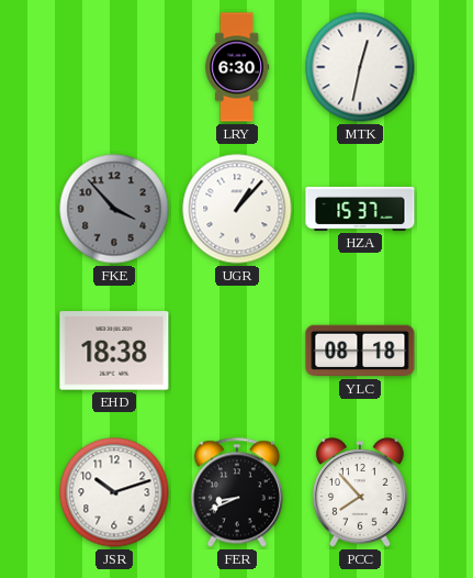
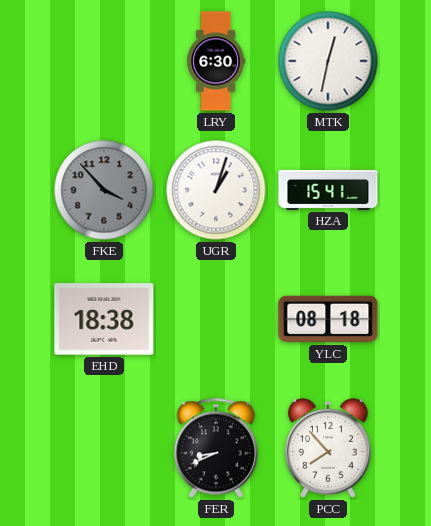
UGR: 1:07 -> 1:03
HZA: 15:37 -> 15:41
JSR: 10:12 -> none
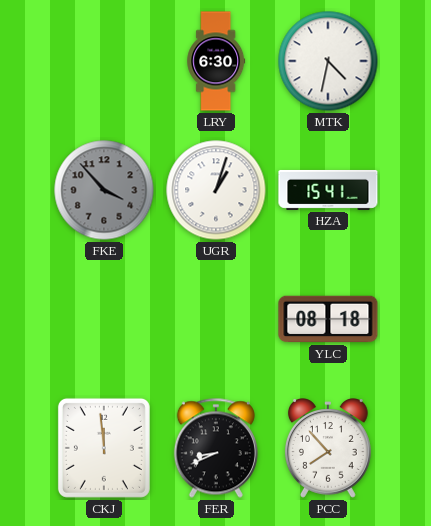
MTK: 12:32 -> 4:32
EHD: 18:38 -> none
CKJ: none -> 11:59
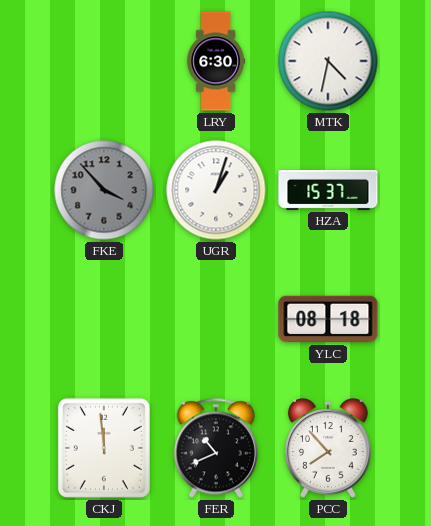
HZA: 15:41 -> 15:37
FER: 8:41 -> 10:41
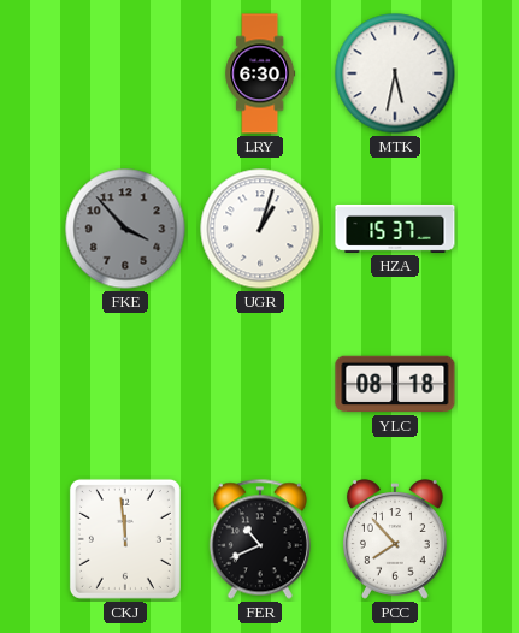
MTK: 4:32 -> 5:32
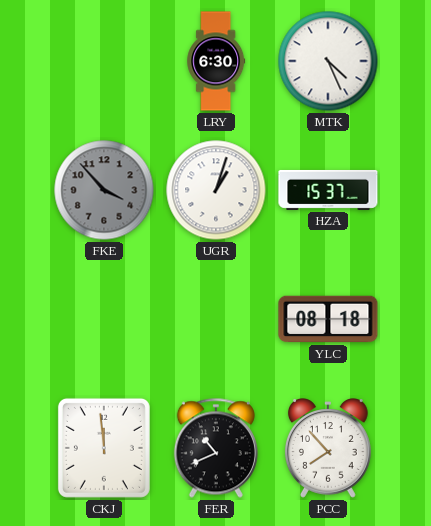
MTK: 5:32 -> 4:26
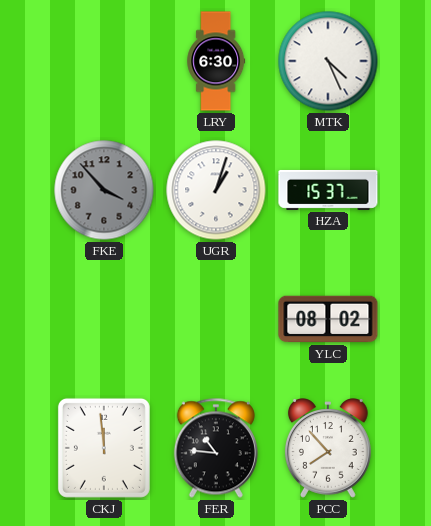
YLC: 08:18 -> 08:02
FER: 10:41 -> 10:46
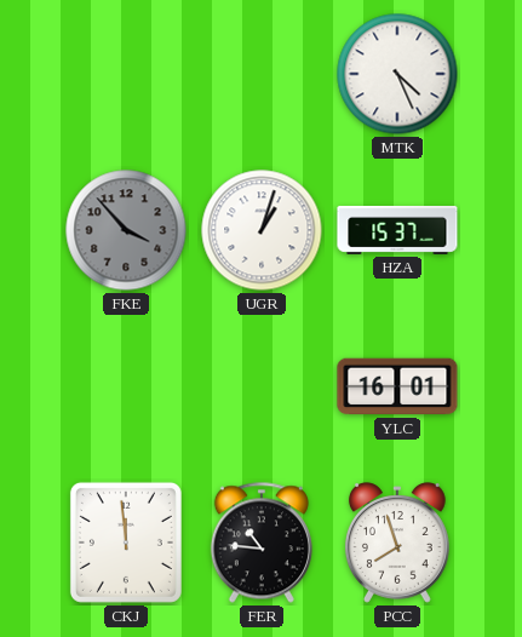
LRY: 6:30 -> none
YLC: 08:02 -> 16:01
PCC: 7:53 -> 7:57
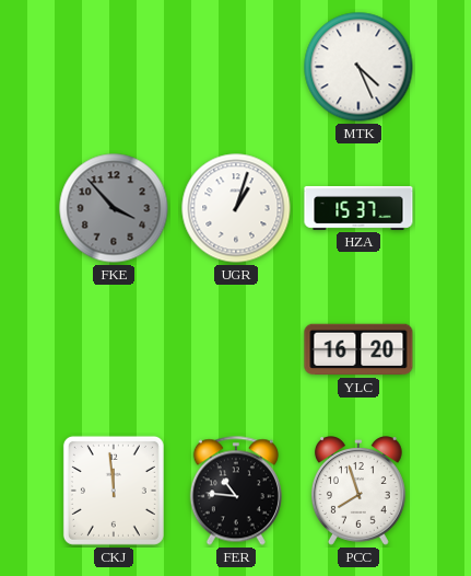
YLC: 16:01 -> 16:20
